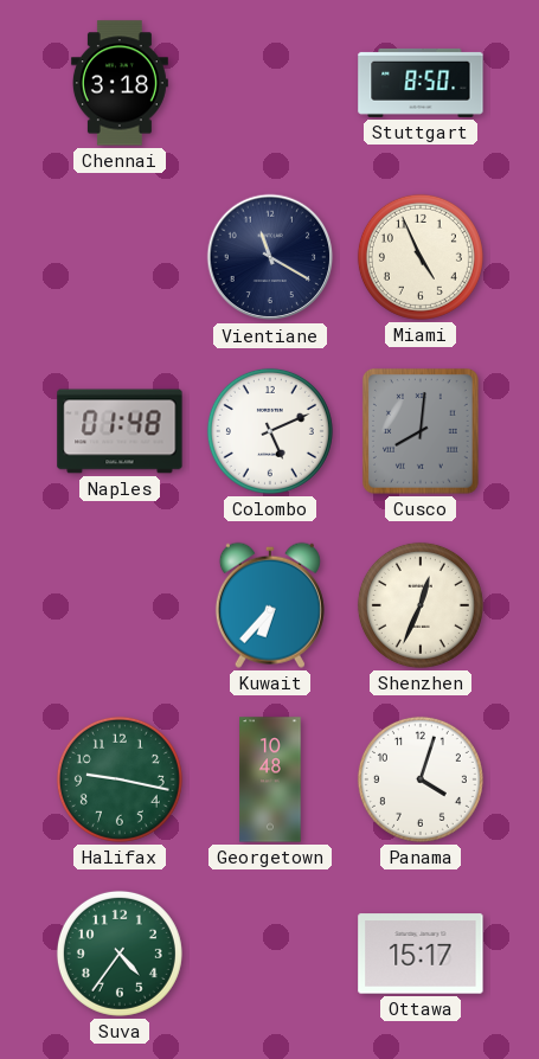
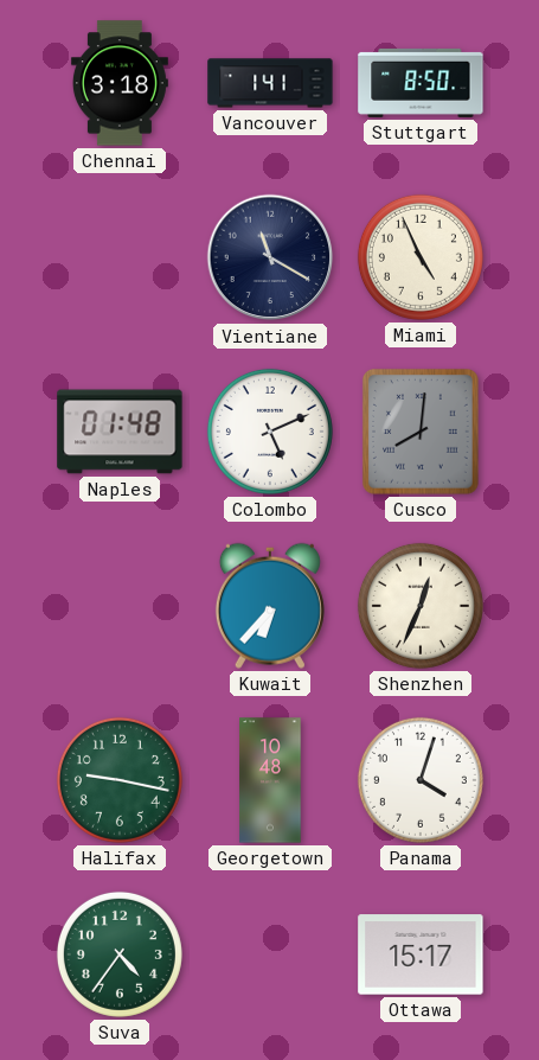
Vancouver: none -> 1:41
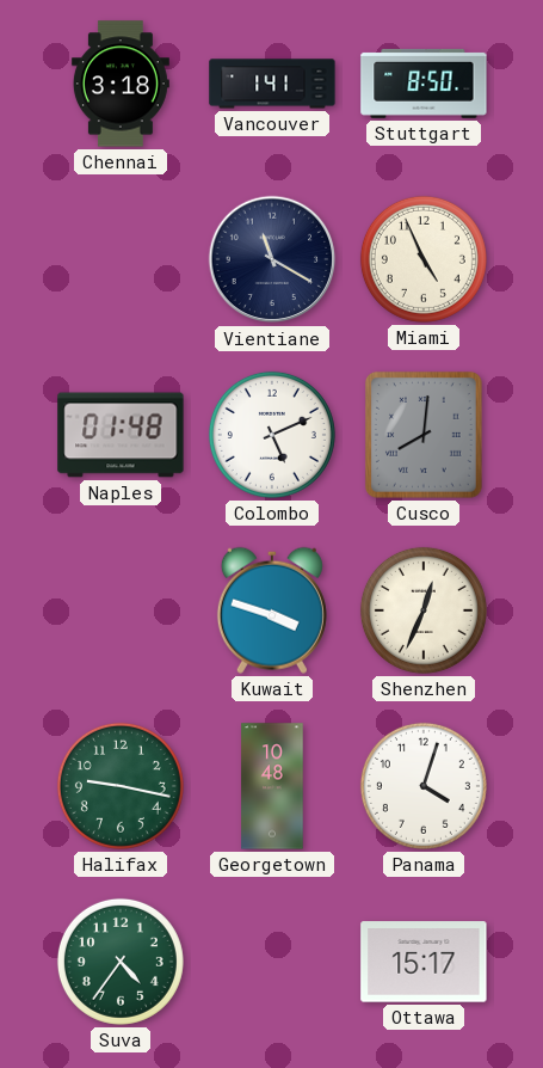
Kuwait: 6:37 -> 3:48
